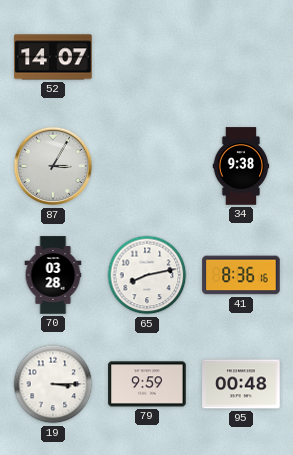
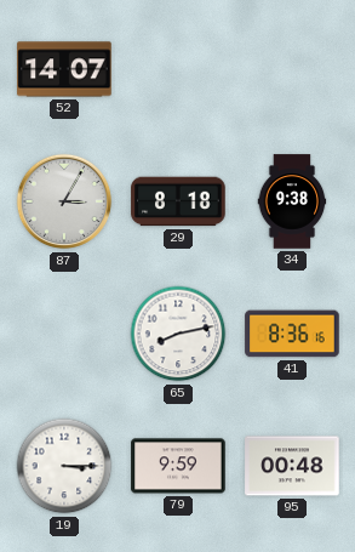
29: none -> 8:18
70: 03:28 -> none
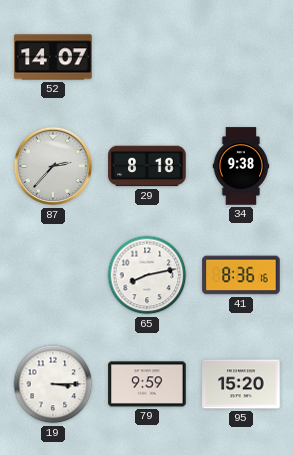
87: 3:05 -> 2:37
95: 00:48 -> 15:20
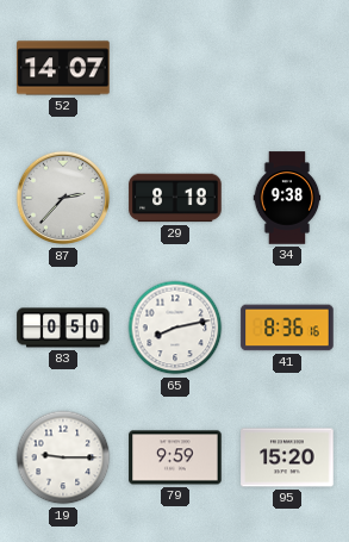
83: none -> 0:50
19: 3:15 -> 9:15
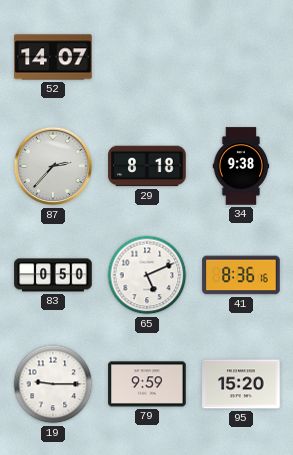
65: 8:13 -> 5:11
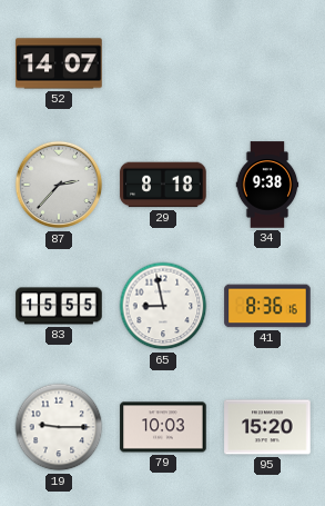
83: 0:50 -> 15:55
65: 5:11 -> 8:58
79: 9:59 -> 10:03
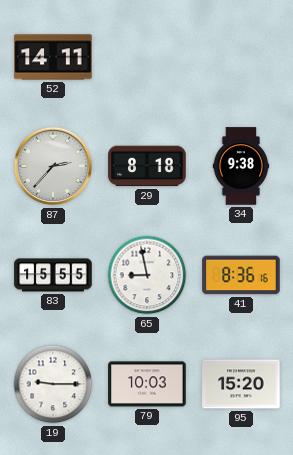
52: 14:07 -> 14:11
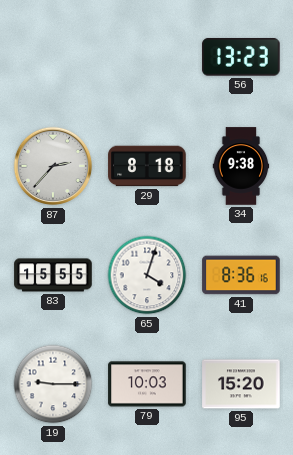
52: 14:11 -> none
56: none -> 13:23
65: 8:58 -> 4:03
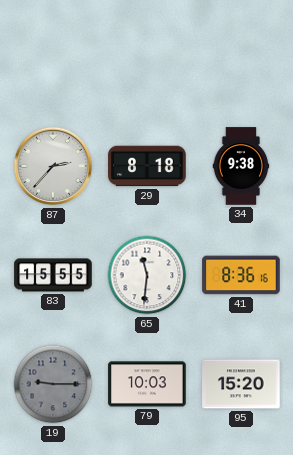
56: 13:23 -> none
65: 4:03 -> 11:31
19 dial: white -> grey
